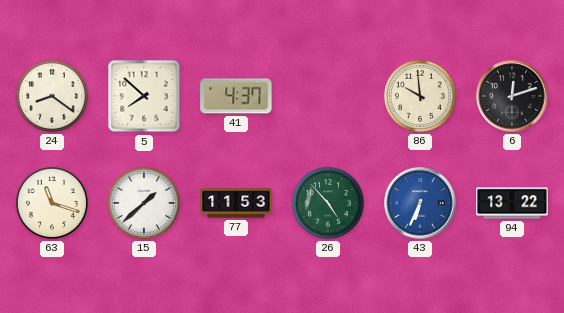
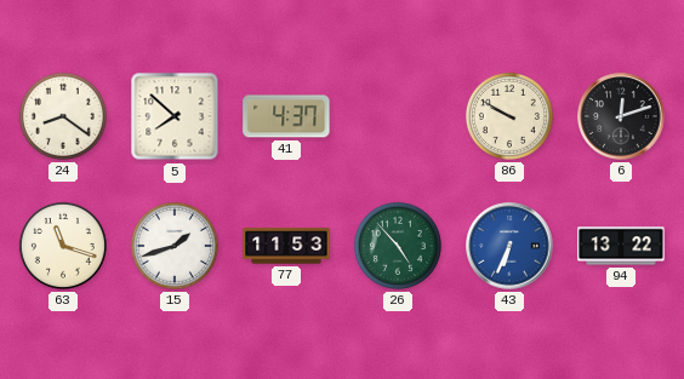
86: 9:59 -> 9:50
15: 1:38 -> 1:42
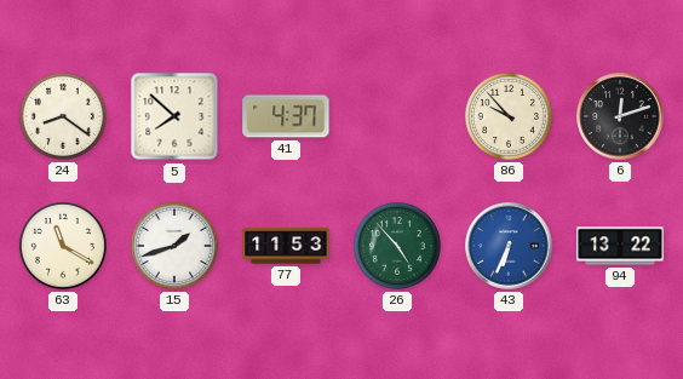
86: 9:50 -> 9:53
63: 11:18 -> 11:20
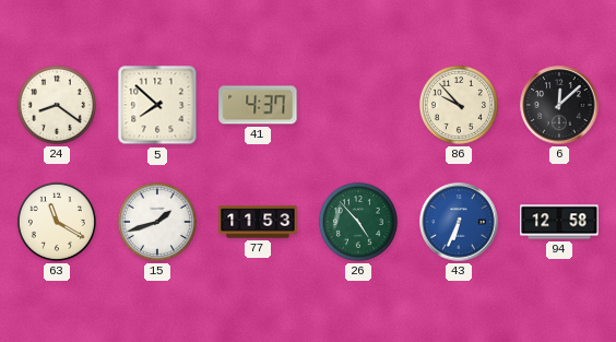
6: 12:12 -> 12:08
94: 13:22 -> 12:58
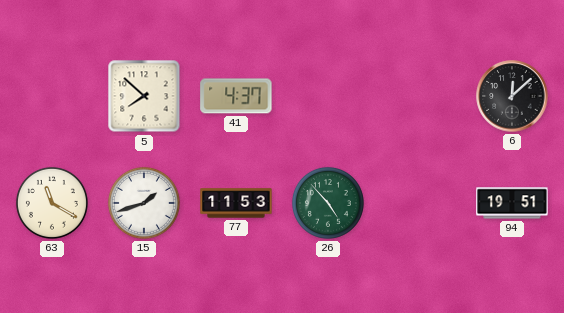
24: 8:21 -> none
86: 9:53 -> none
43: 6:34 -> none
94: 12:58 -> 19:51
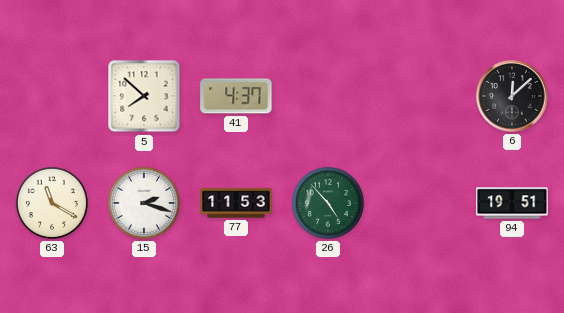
15: 1:42 -> 2:18
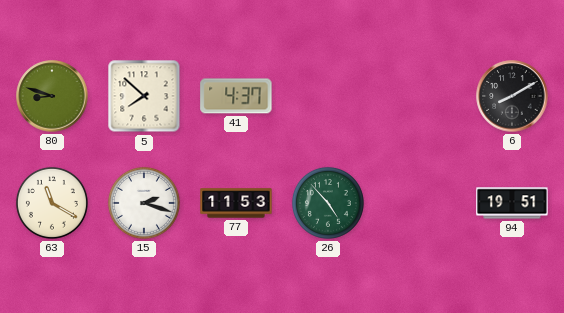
80: none -> 8:48
6: 12:08 -> 8:10
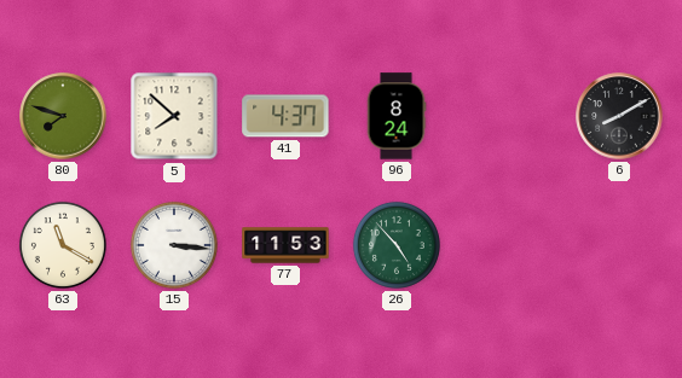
80: 8:48 -> 7:48
96: none -> 8:24
15: 2:18 -> 3:16
94: 19:51 -> none
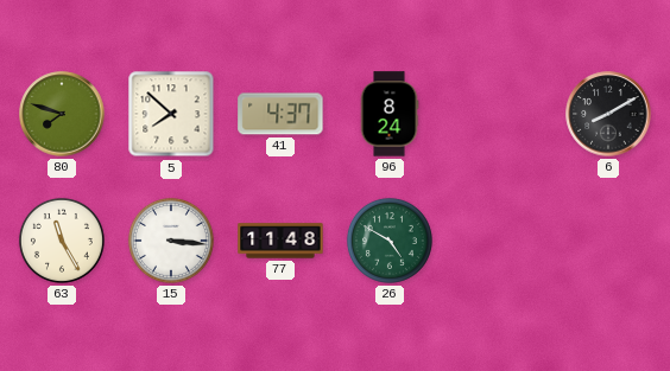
63: 11:20 -> 11:25
77: 11:53 -> 11:48
26: 4:53 -> 4:50
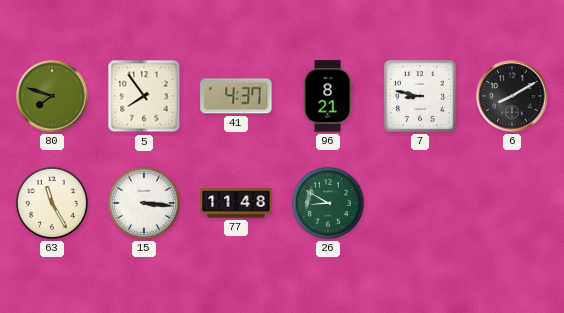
5: 7:52 -> 7:54
96: 8:24 -> 8:21
7: none -> 8:47
26: 4:50 -> 8:50
